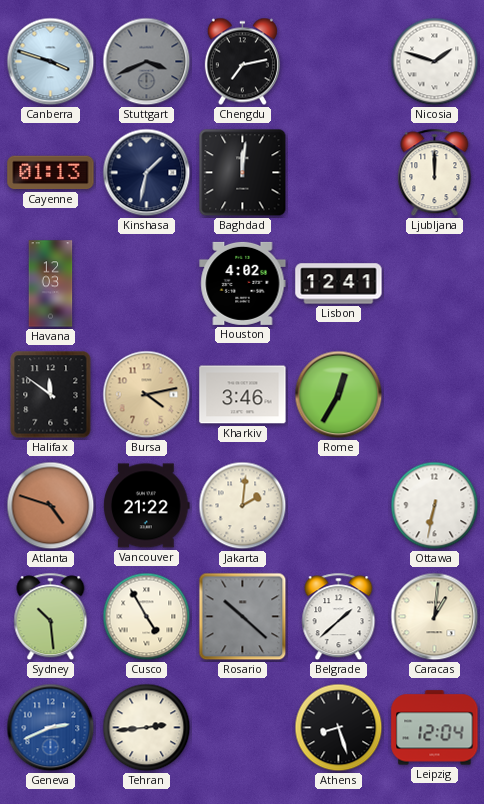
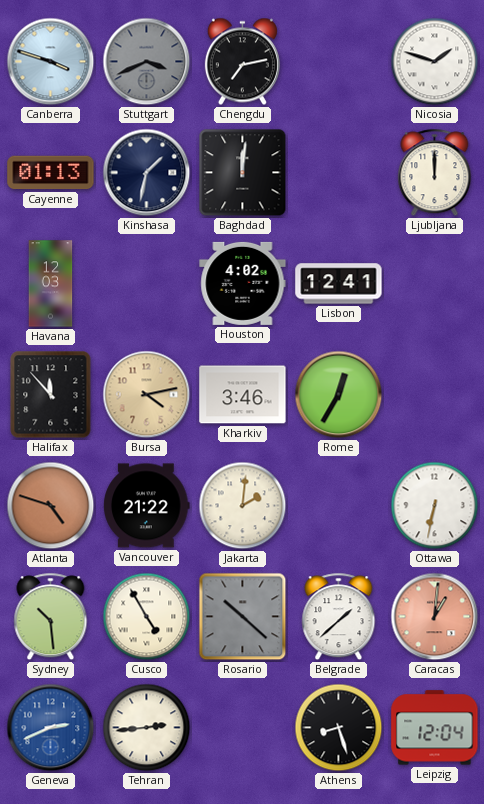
Halifax: 11:51 -> 11:53
Caracas dial: cream -> salmon
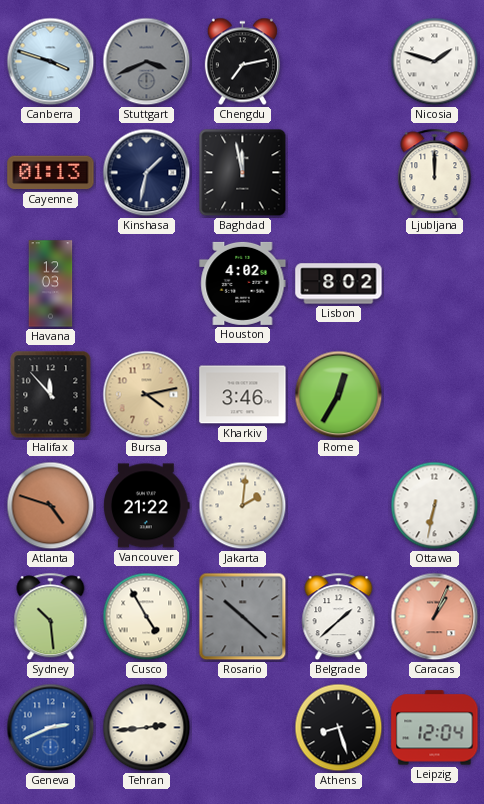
Baghdad: 12:01 -> 11:58
Lisbon: 12:41 -> 8:02
Caracas: 1:01 -> 1:04
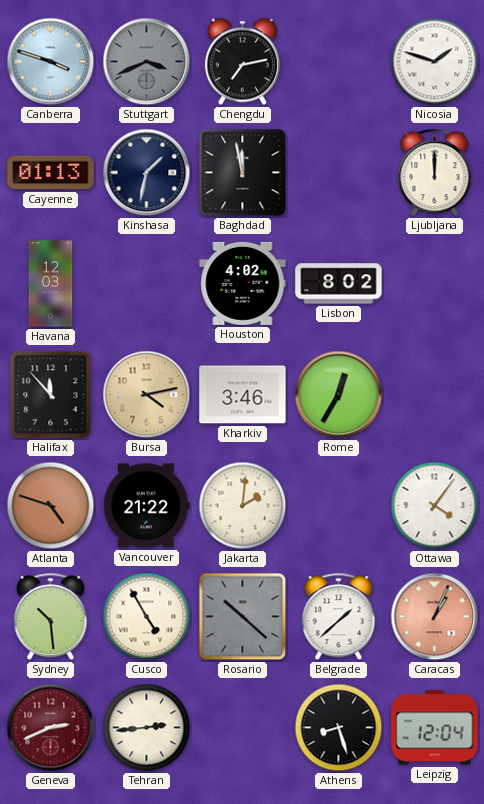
Ottawa: 6:32 -> 4:06
Geneva dial: blue -> burgundy
